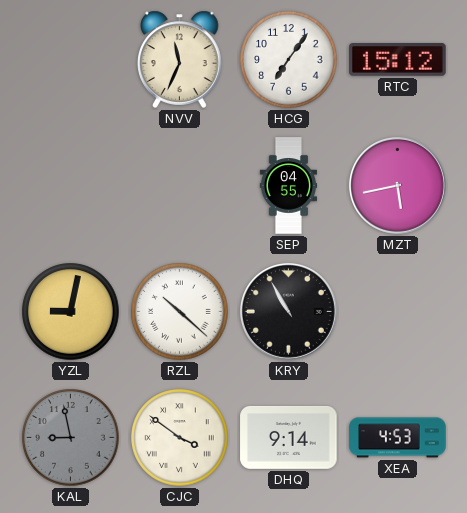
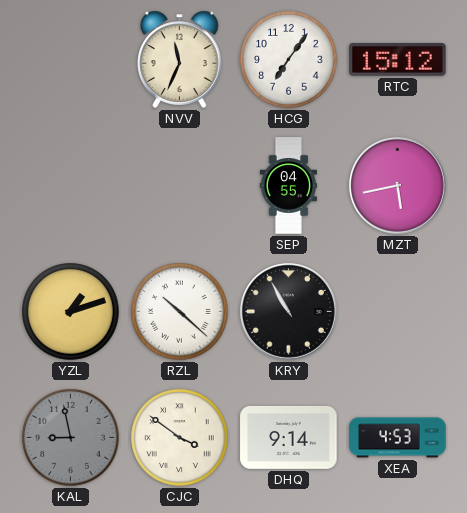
YZL: 9:02 -> 1:12
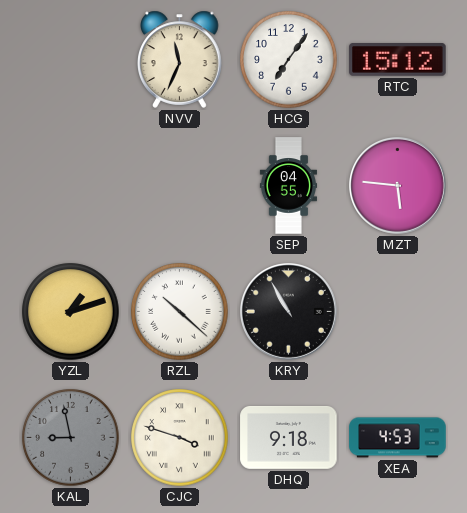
MZT: 5:43 -> 5:46
CJC: 3:51 -> 3:48
DHQ: 9:14 -> 9:18
